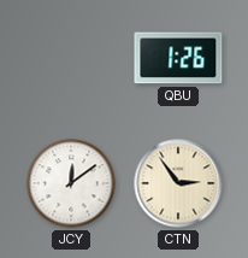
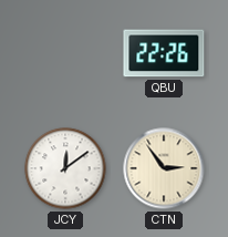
QBU: 1:26 -> 22:26
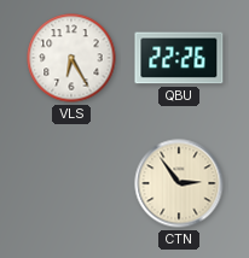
VLS: none -> 6:25
JCY: 12:09 -> none
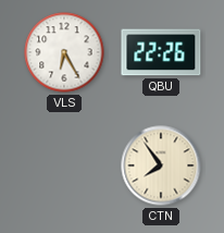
CTN: 2:54 -> 7:54
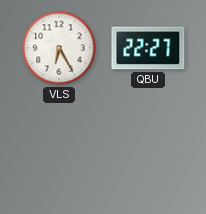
QBU: 22:26 -> 22:27
CTN: 7:54 -> none
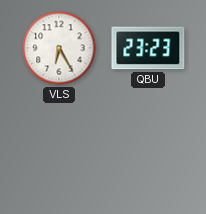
QBU: 22:27 -> 23:23
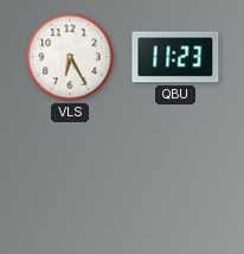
QBU: 23:23 -> 11:23
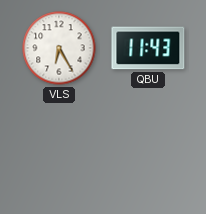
QBU: 11:23 -> 11:43
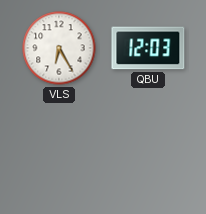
QBU: 11:43 -> 12:03
